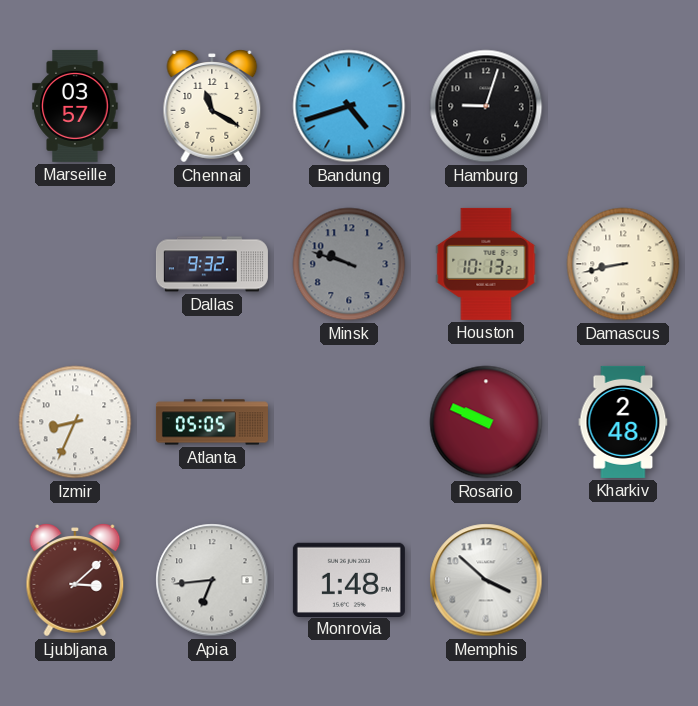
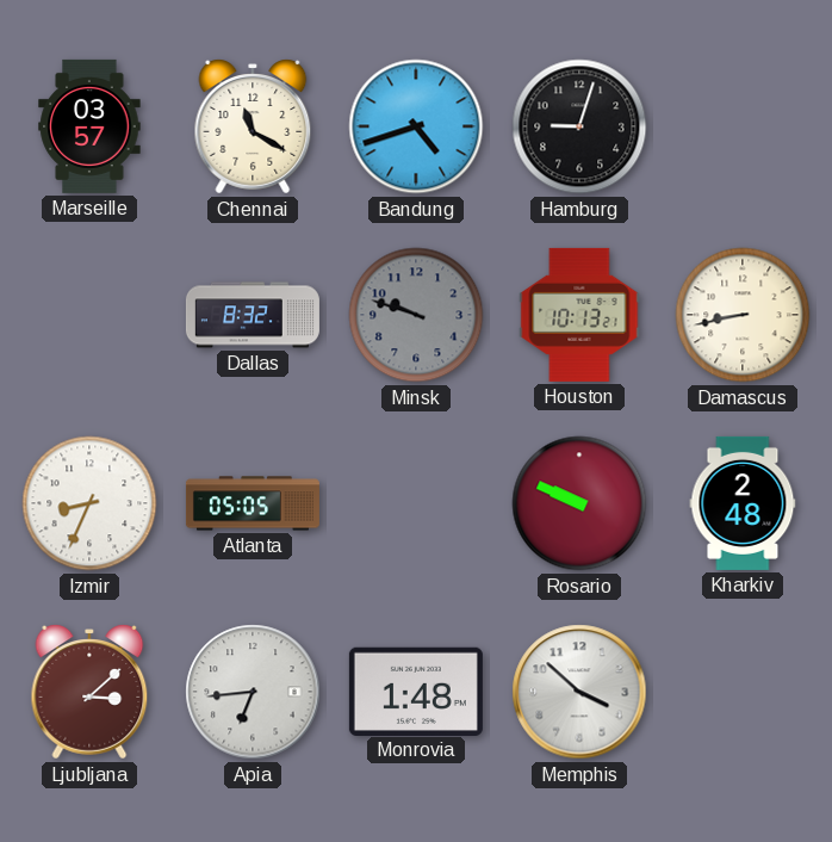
Dallas: 9:32 -> 8:32
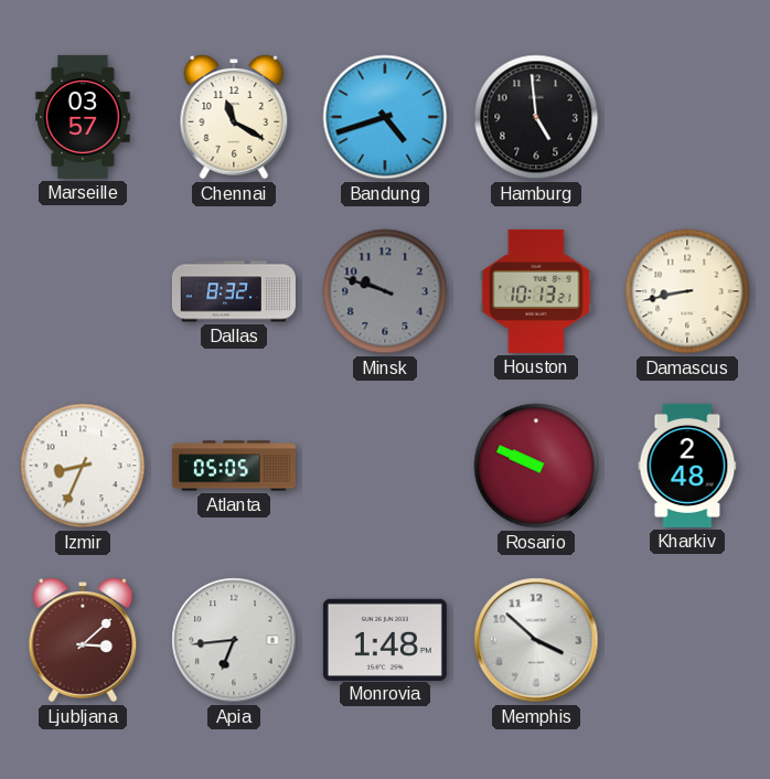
Hamburg: 9:03 -> 4:59
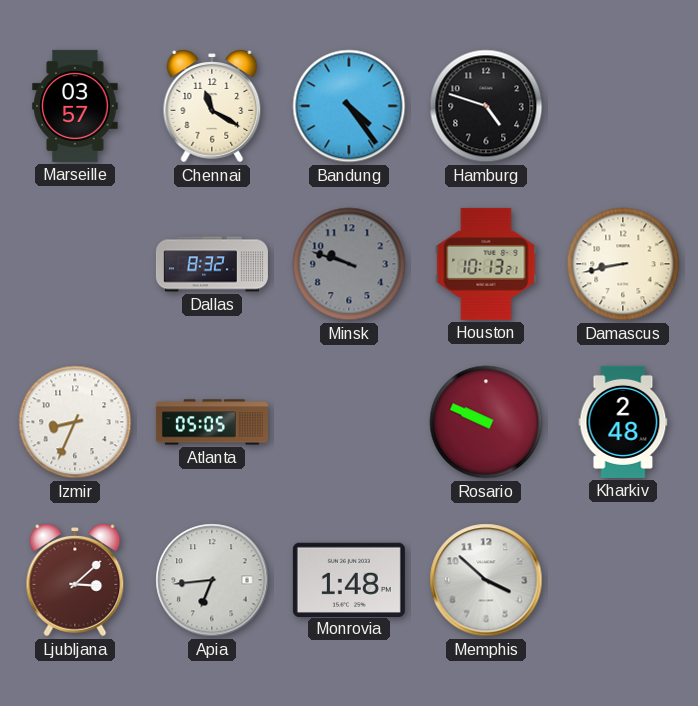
Bandung: 4:42 -> 4:24
Hamburg: 4:59 -> 4:48
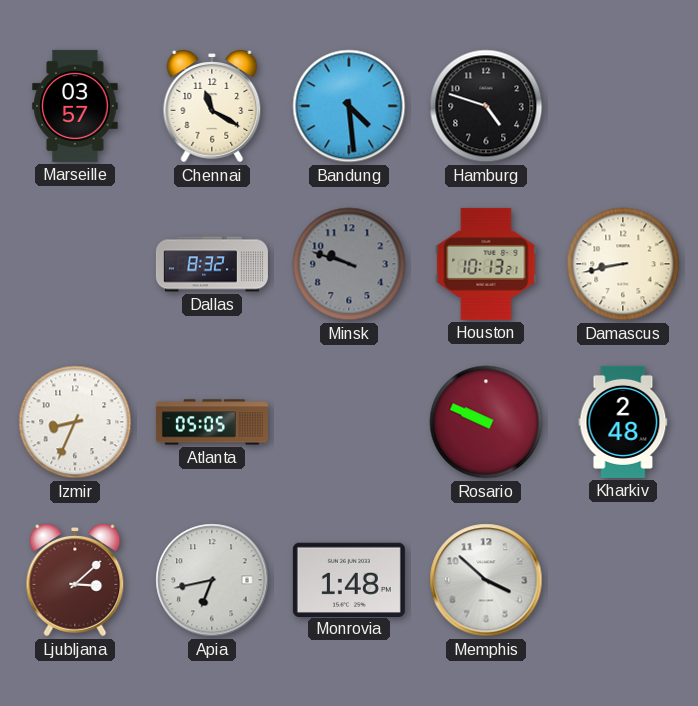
Bandung: 4:24 -> 4:29
Apia: 6:44 -> 6:43
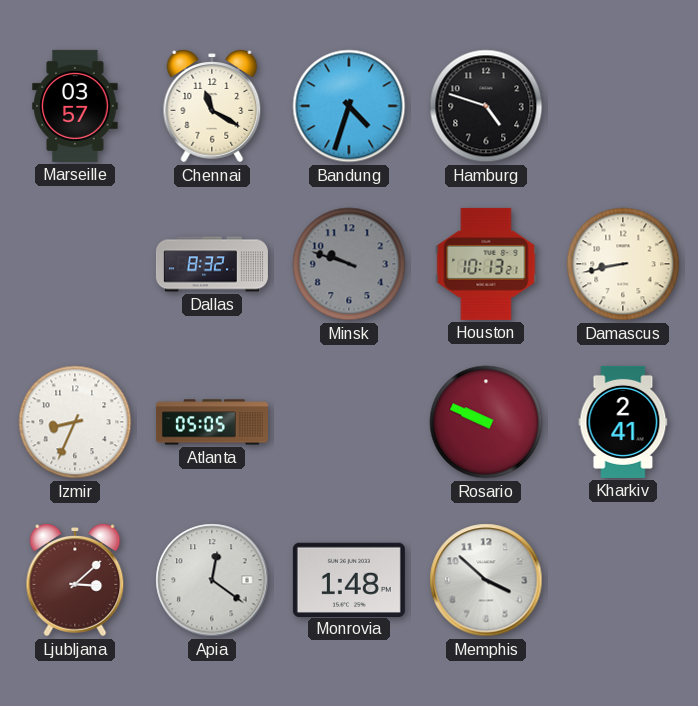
Bandung: 4:29 -> 4:33
Kharkiv: 2:48 -> 2:41
Apia: 6:43 -> 12:21
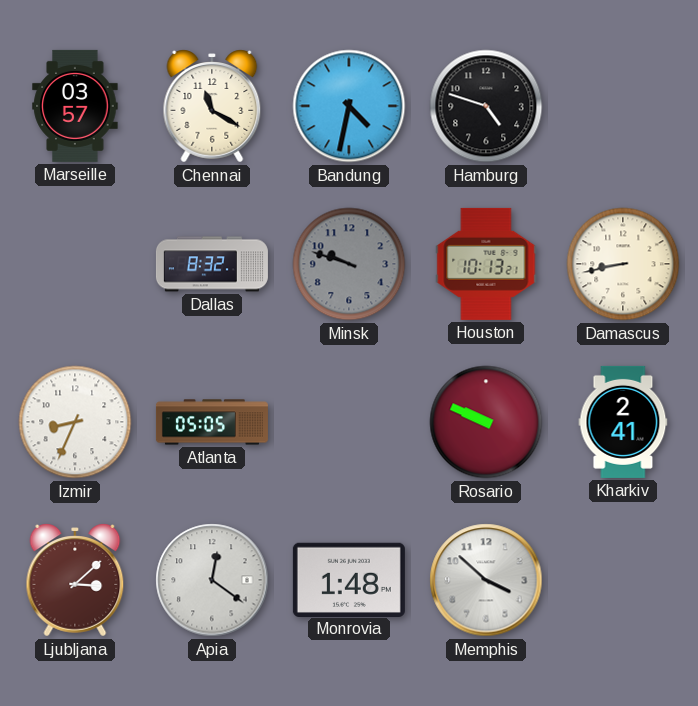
Bandung: 4:33 -> 4:32
